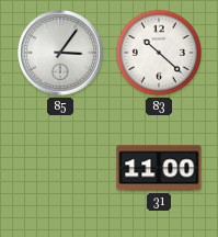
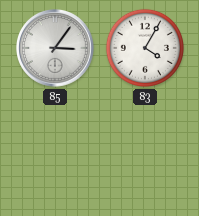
83: 10:22 -> 4:05
31: 11:00 -> none
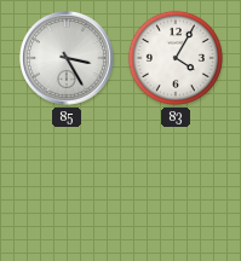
85: 3:06 -> 3:25
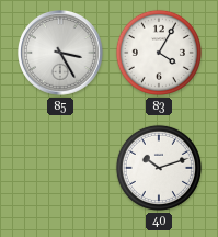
40: none -> 10:12
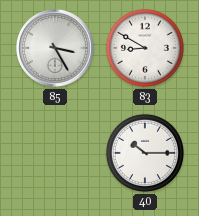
83: 4:05 -> 8:50
40: 10:12 -> 10:15
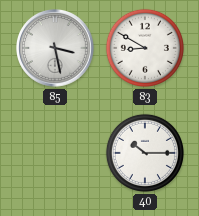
85: 3:25 -> 3:28
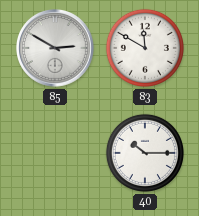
85: 3:28 -> 2:50
83: 8:50 -> 11:50
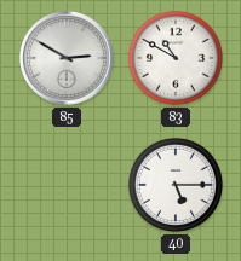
83: 11:50 -> 10:50
40: 10:15 -> 5:15
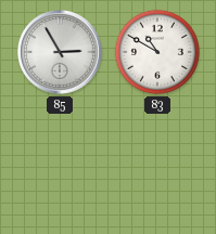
85: 2:50 -> 2:55
40: 5:15 -> none
